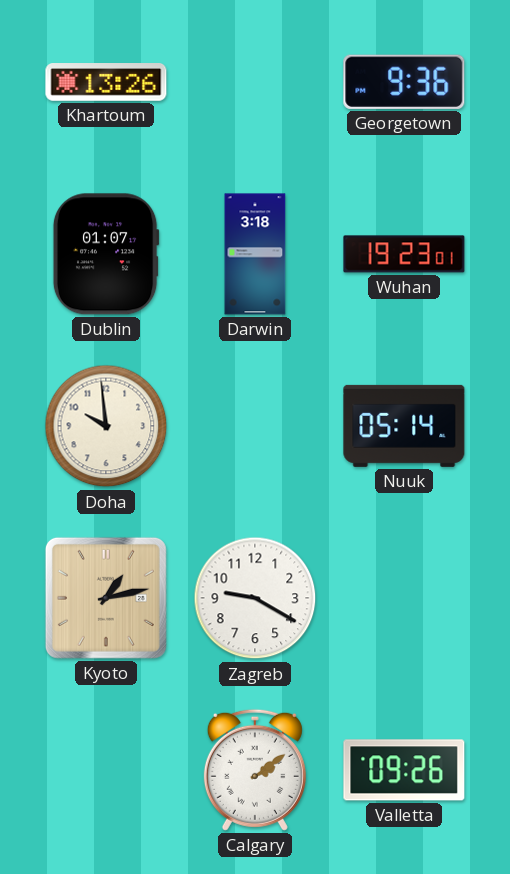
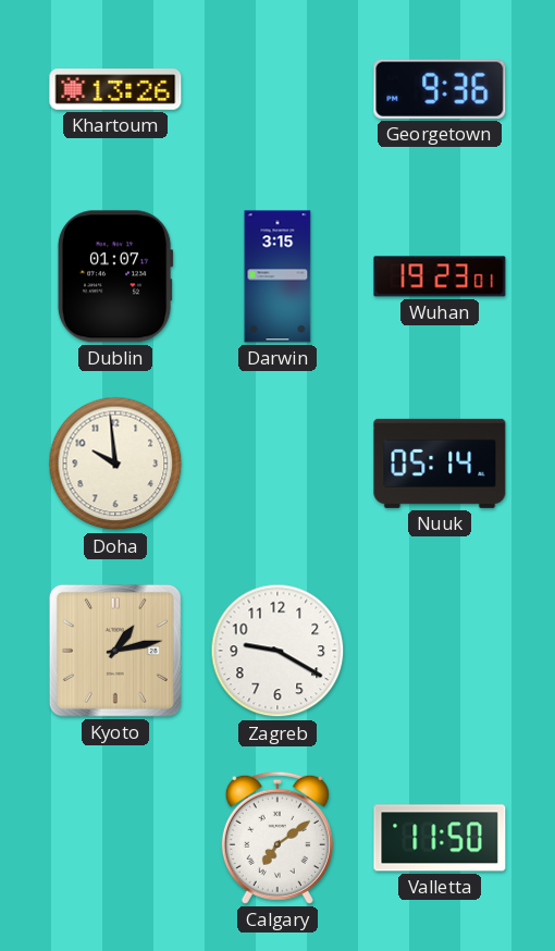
Darwin: 3:18 -> 3:15
Calgary: 2:09 -> 7:09
Valletta: 09:26 -> 11:50
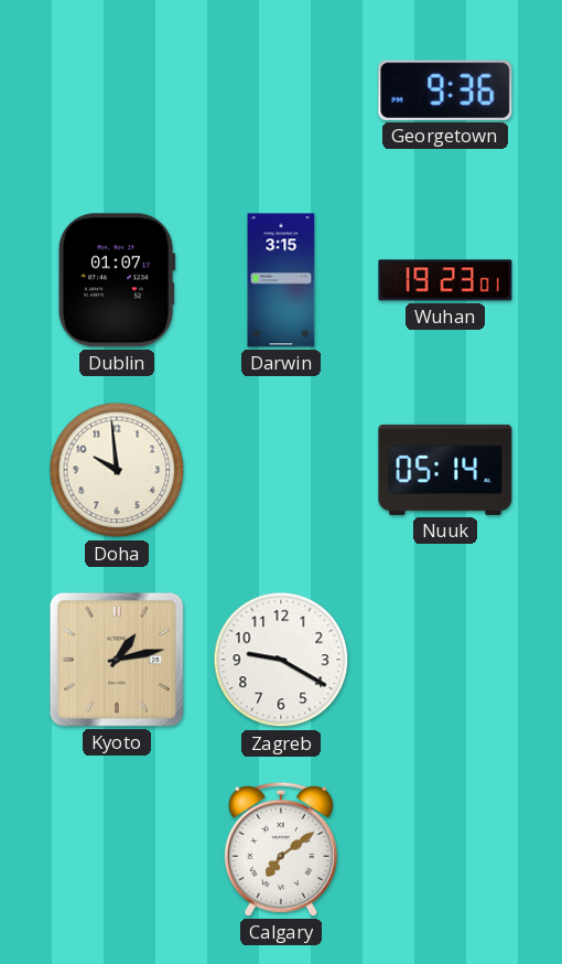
Khartoum: 13:26 -> none
Valletta: 11:50 -> none
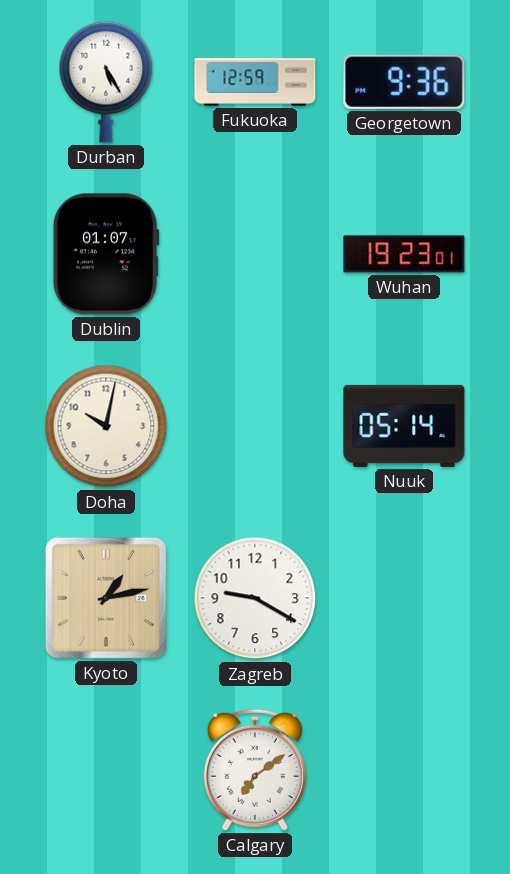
Durban: none -> 5:25
Fukuoka: none -> 12:59
Darwin: 3:15 -> none
Doha: 9:59 -> 10:02
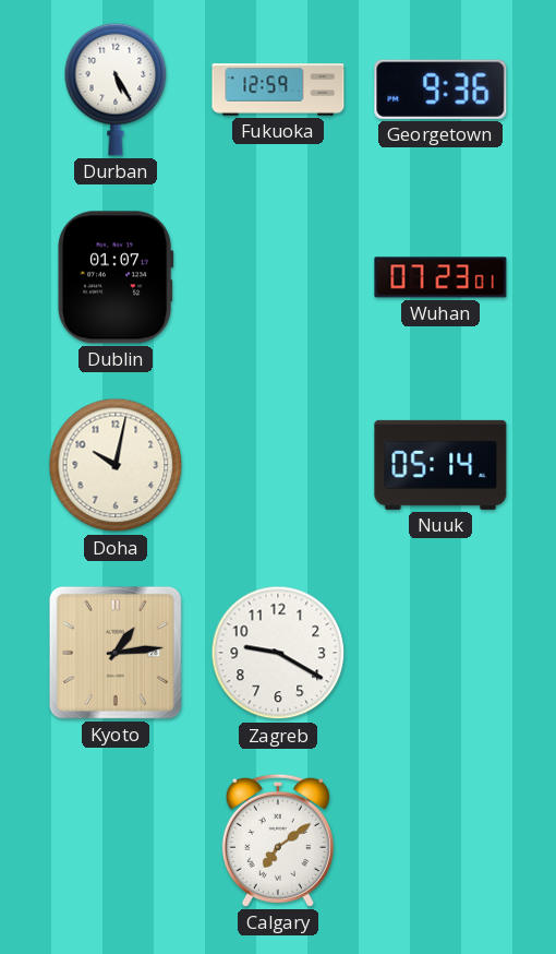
Wuhan: 19:23 -> 07:23
Kyoto: 1:13 -> 1:14
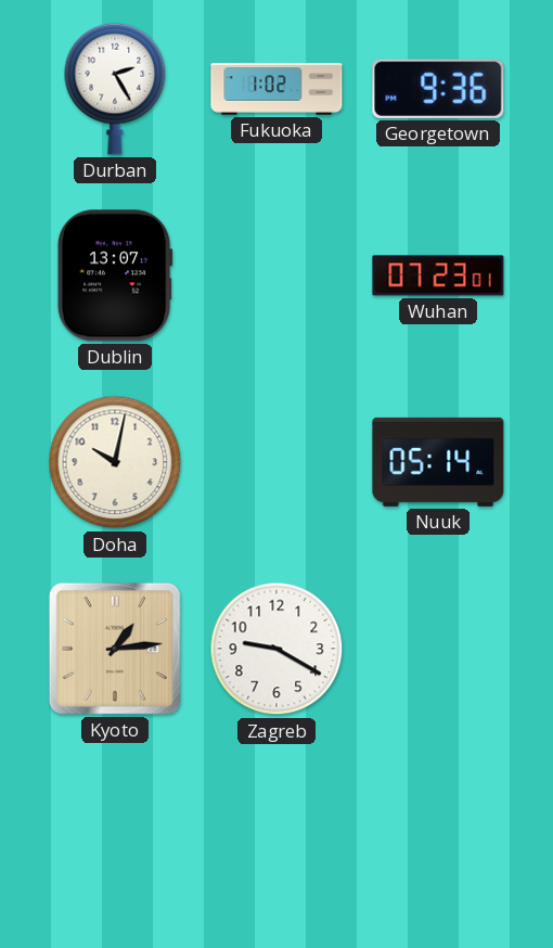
Durban: 5:25 -> 2:25
Fukuoka: 12:59 -> 1:02
Dublin: 01:07 -> 13:07
Calgary: 7:09 -> none
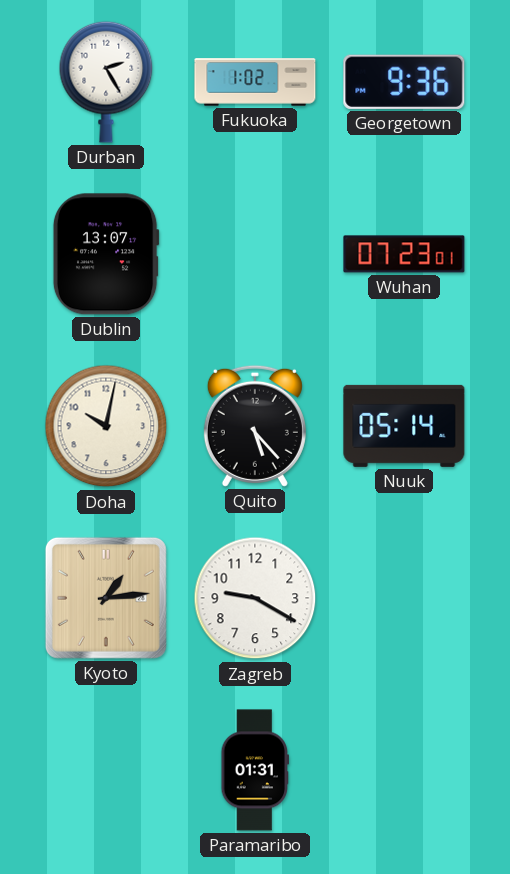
Quito: none -> 5:23
Paramaribo: none -> 01:31
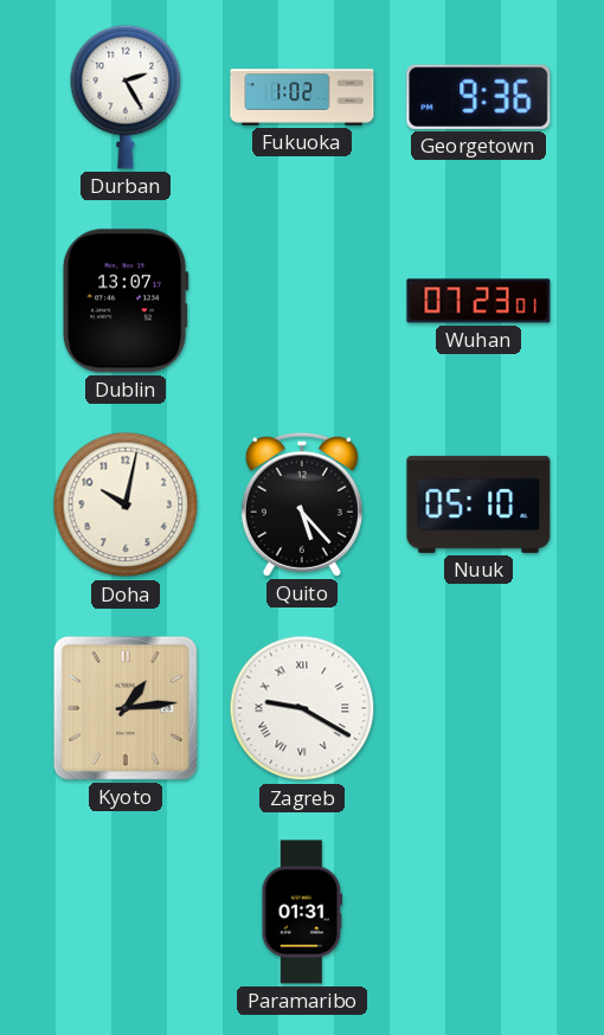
Nuuk: 05:14 -> 05:10
Zagreb numerals: Arabic -> Roman
